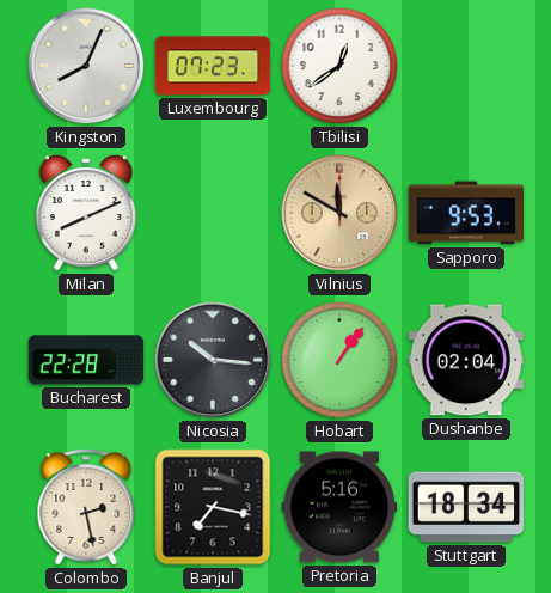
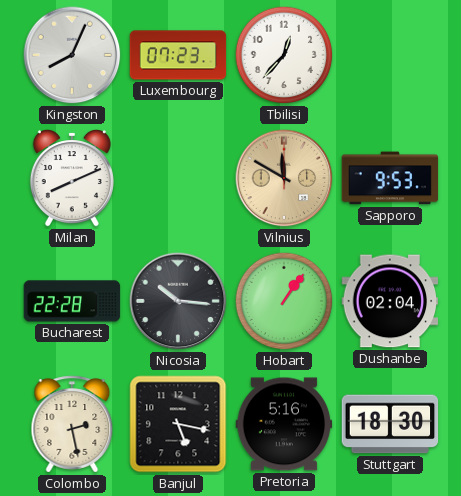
Tbilisi: 12:39 -> 12:37
Banjul: 7:17 -> 5:17
Stuttgart: 18:34 -> 18:30
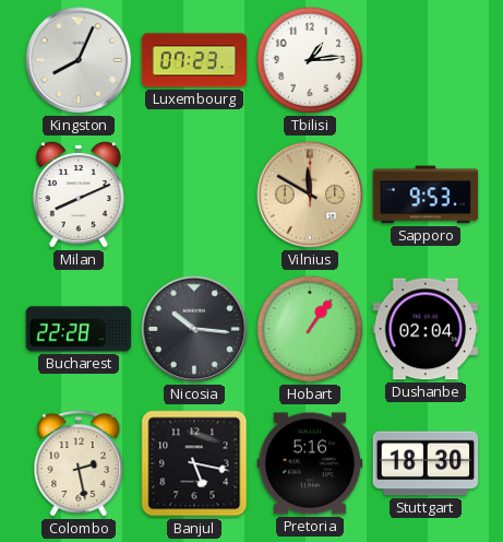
Tbilisi: 12:37 -> 1:14
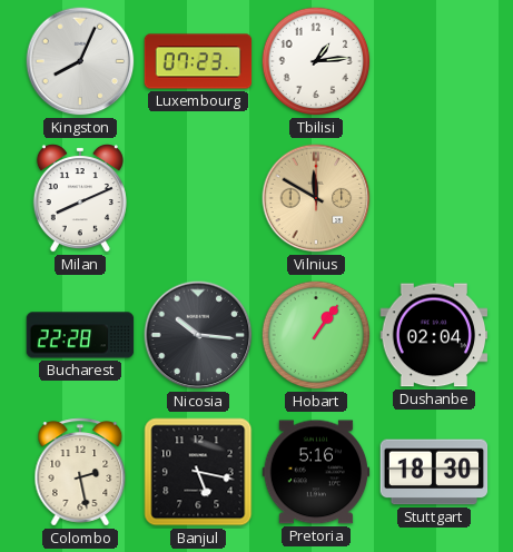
Sapporo: 9:53 -> none
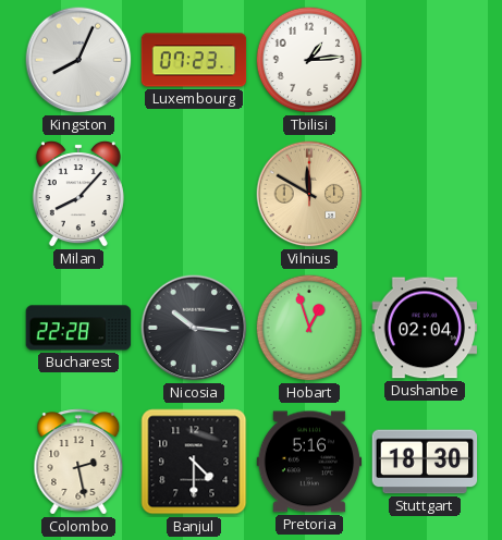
Milan: 8:11 -> 8:07
Hobart: 1:06 -> 12:57
Banjul: 5:17 -> 4:30
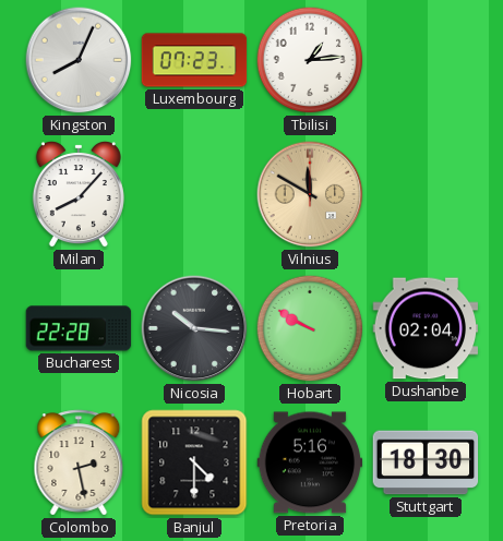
Hobart: 12:57 -> 9:50
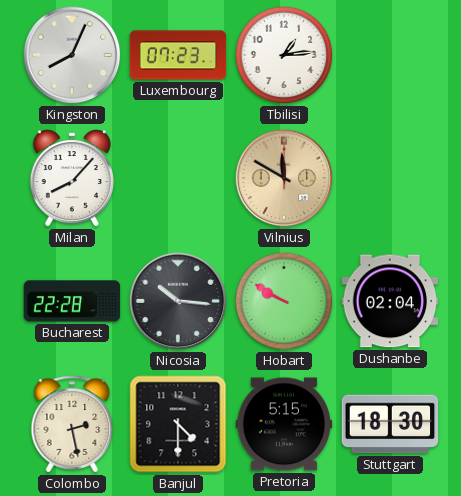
Pretoria: 5:16 -> 5:15
